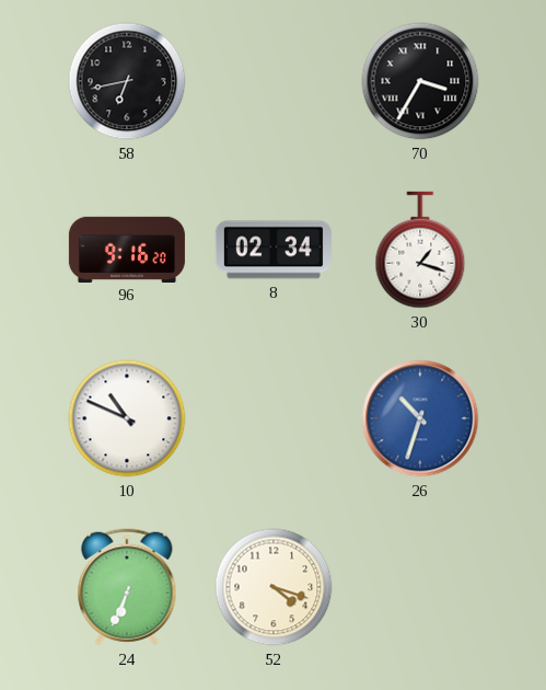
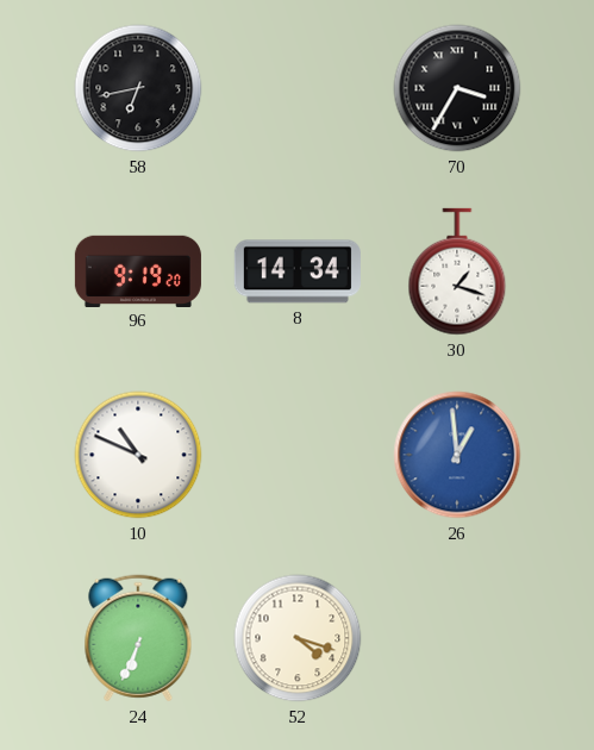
96: 9:16 -> 9:19
8: 02:34 -> 14:34
26: 10:33 -> 12:59
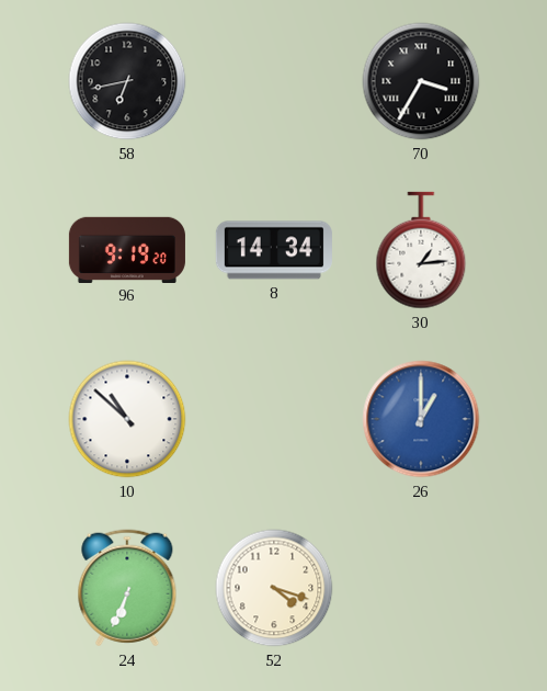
30: 1:18 -> 1:14
10: 10:49 -> 10:52
26: 12:59 -> 1:00
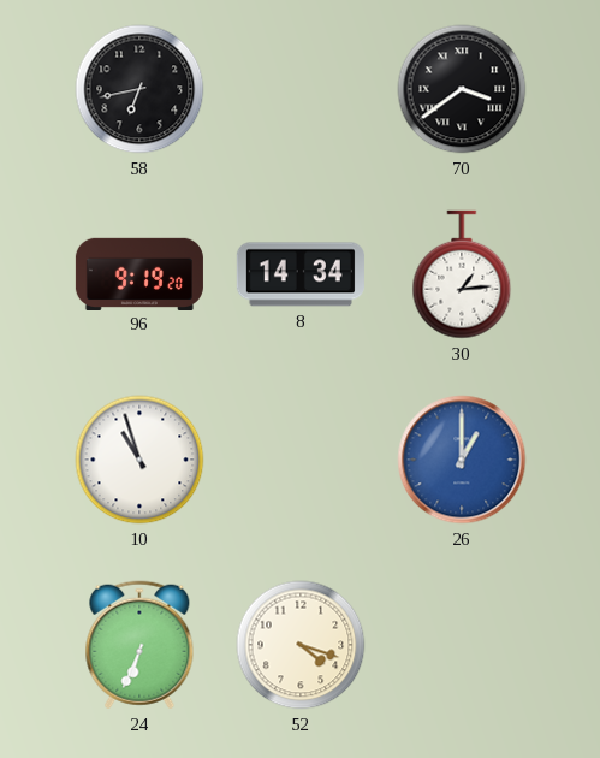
70: 3:35 -> 3:39
10: 10:52 -> 10:57
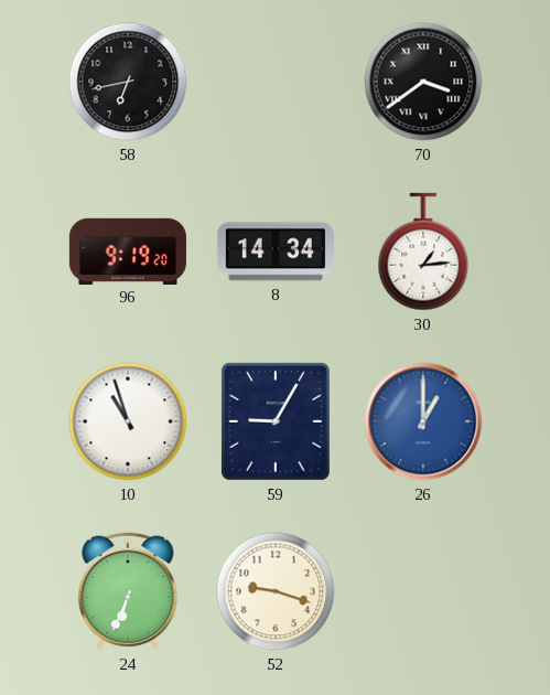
59: none -> 9:05
52: 4:18 -> 9:18
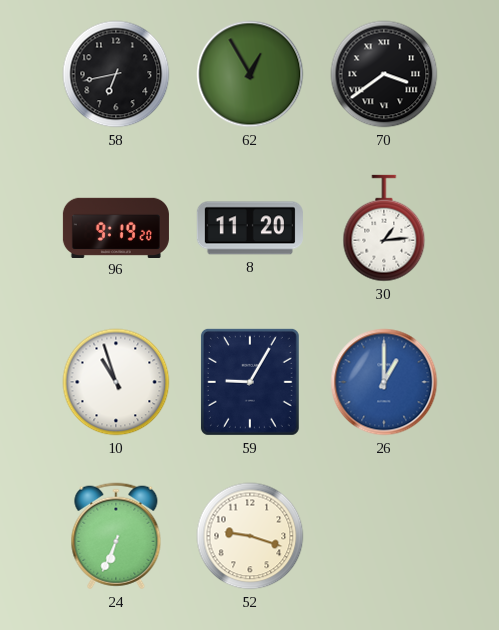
62: none -> 12:55
8: 14:34 -> 11:20
